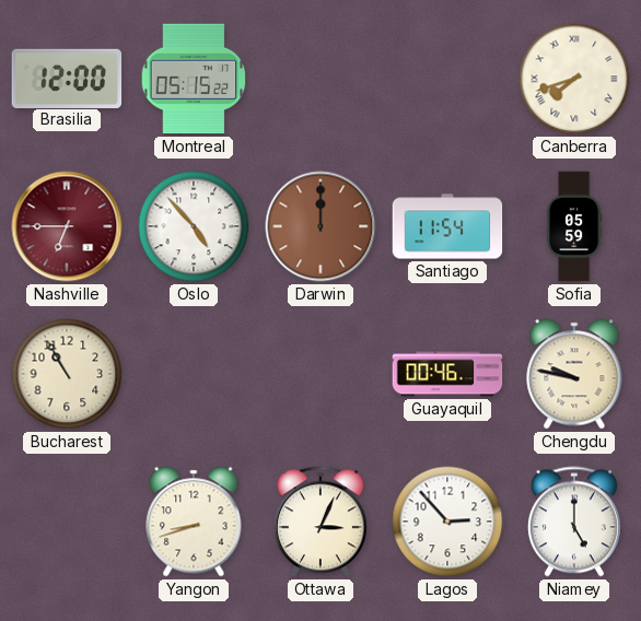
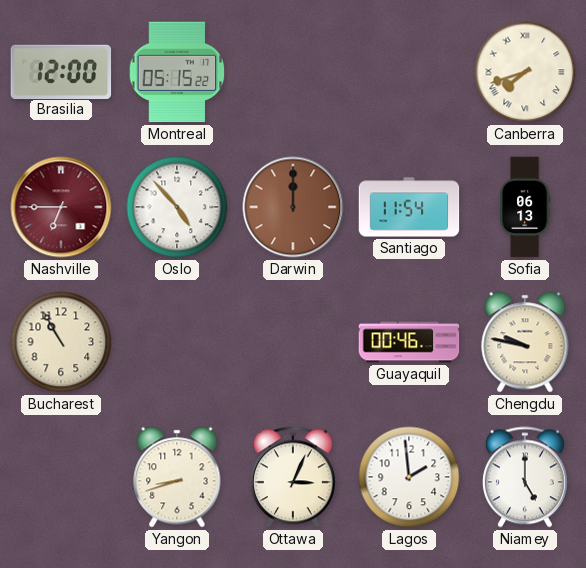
Sofia: 05:59 -> 06:13
Lagos: 2:53 -> 1:59
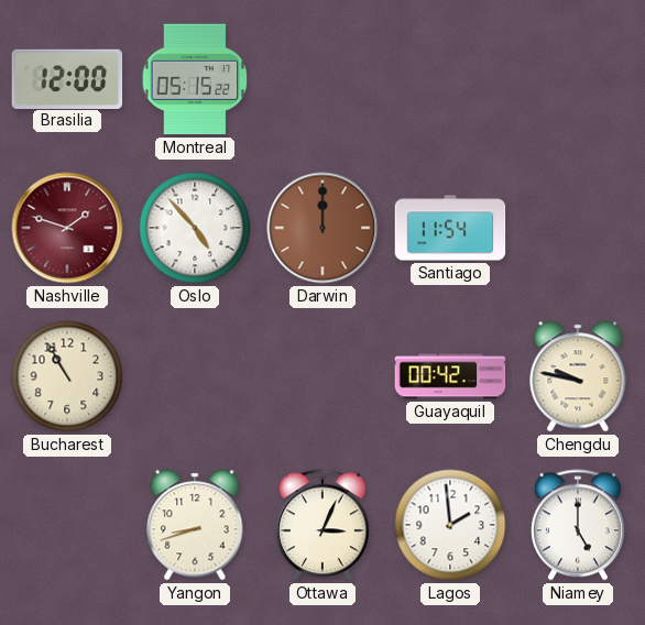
Canberra: 7:42 -> none
Nashville: 6:45 -> 1:48
Sofia: 06:13 -> none
Guayaquil: 00:46 -> 00:42
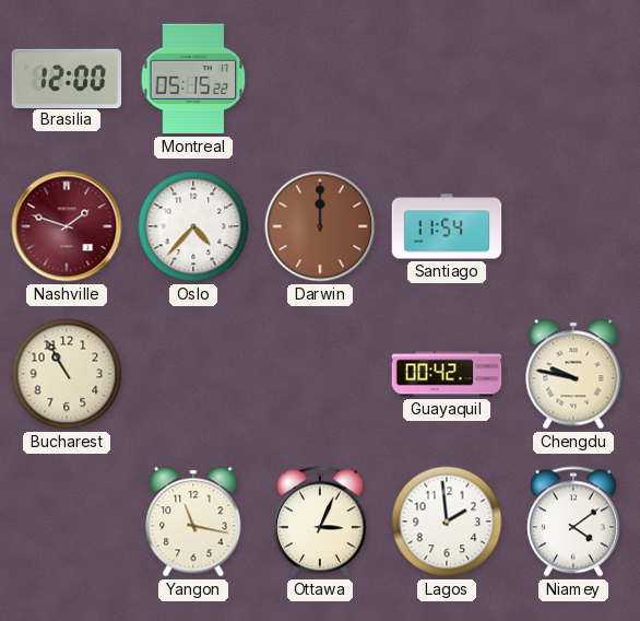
Oslo: 4:53 -> 4:37
Yangon: 8:42 -> 11:17
Niamey: 5:00 -> 4:09
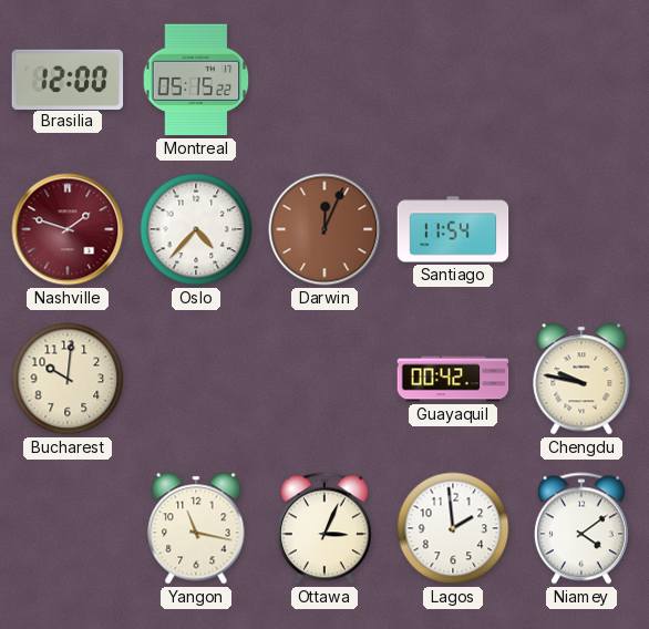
Darwin: 12:00 -> 12:04
Bucharest: 10:55 -> 10:01
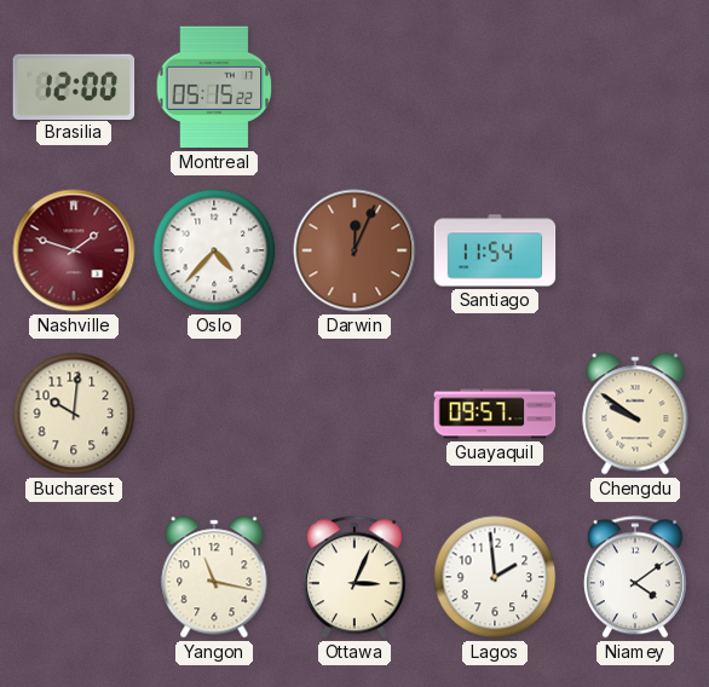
Guayaquil: 00:42 -> 09:57
Chengdu: 9:47 -> 9:51
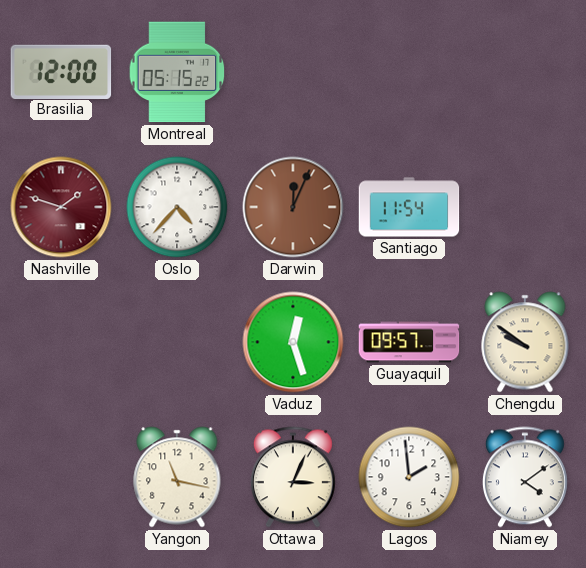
Bucharest: 10:01 -> none
Vaduz: none -> 12:27
